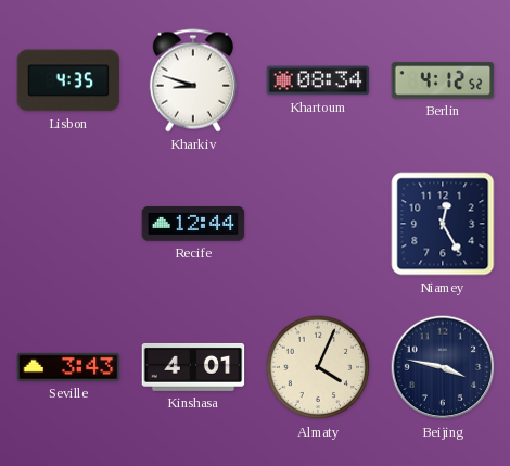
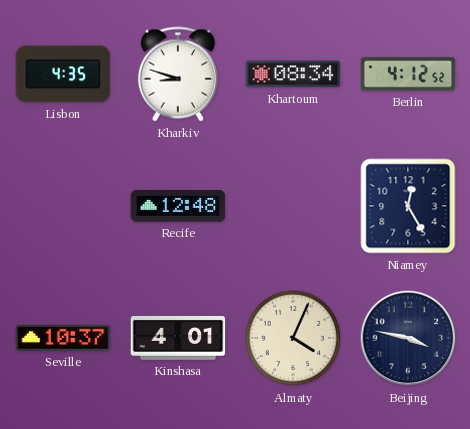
Recife: 12:44 -> 12:48
Seville: 3:43 -> 10:37
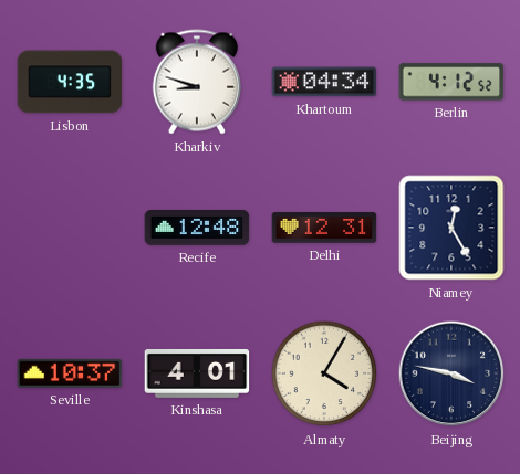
Khartoum: 08:34 -> 04:34
Delhi: none -> 12:31
Almaty: 4:04 -> 4:05
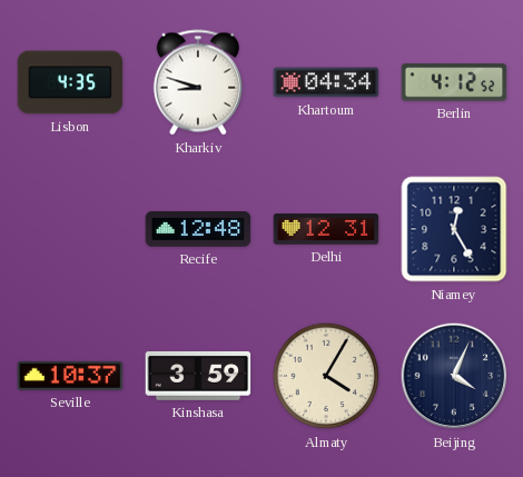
Kinshasa: 4:01 -> 3:59
Beijing: 3:47 -> 4:04
